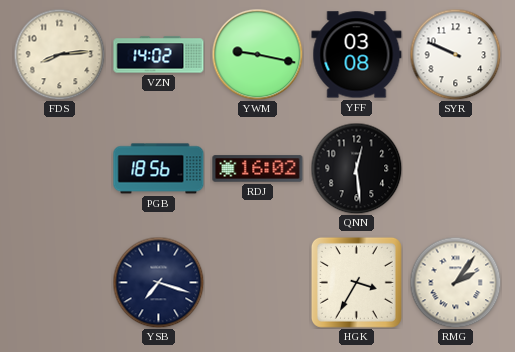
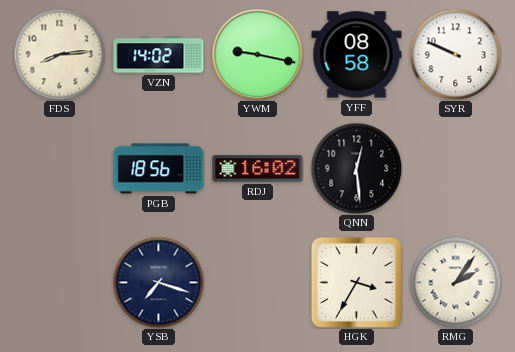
YFF: 03:08 -> 08:58
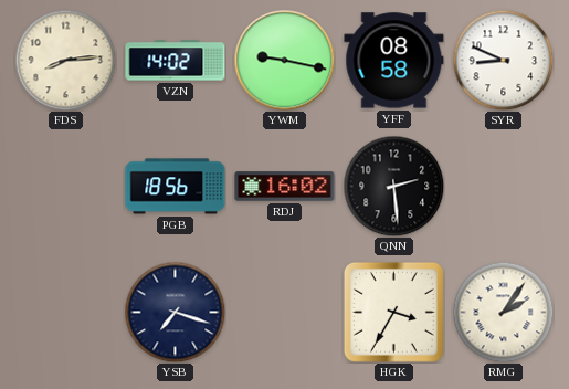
SYR: 9:49 -> 8:49
QNN: 12:29 -> 2:29
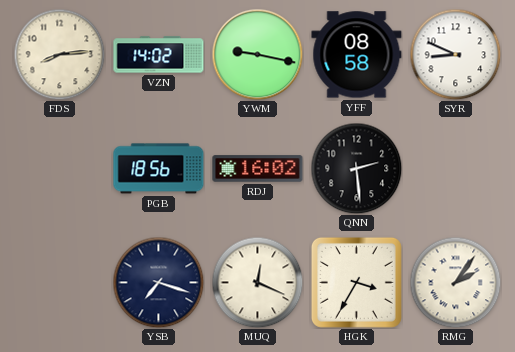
MUQ: none -> 12:19
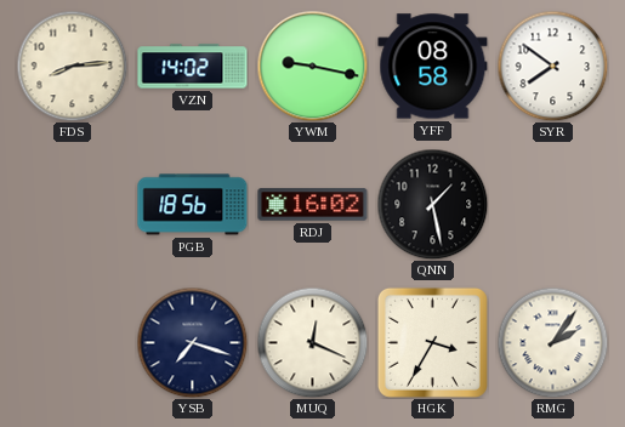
SYR: 8:49 -> 7:51
QNN: 2:29 -> 1:28
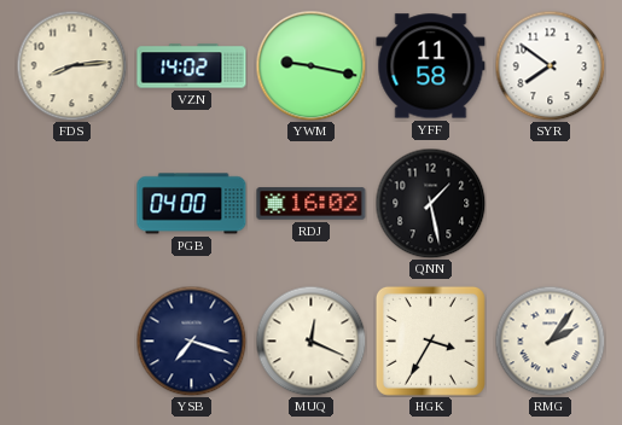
YFF: 08:58 -> 11:58
PGB: 18:56 -> 04:00
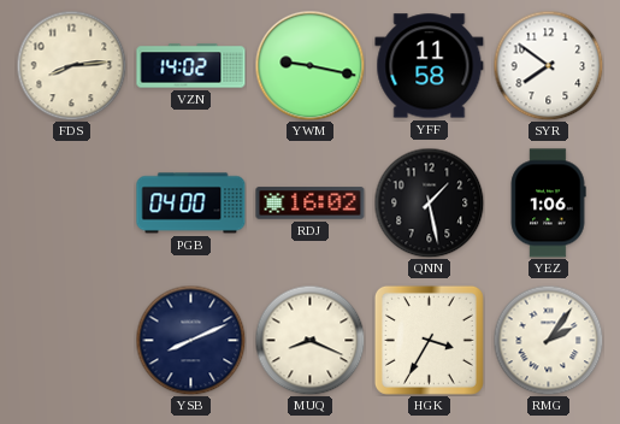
YEZ: none -> 1:06
YSB: 7:18 -> 8:11
MUQ: 12:19 -> 8:19
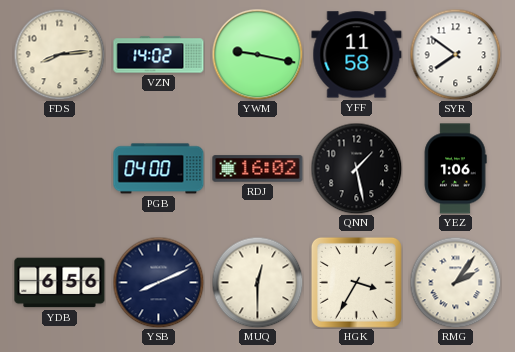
YDB: none -> 6:56
MUQ: 8:19 -> 12:30
